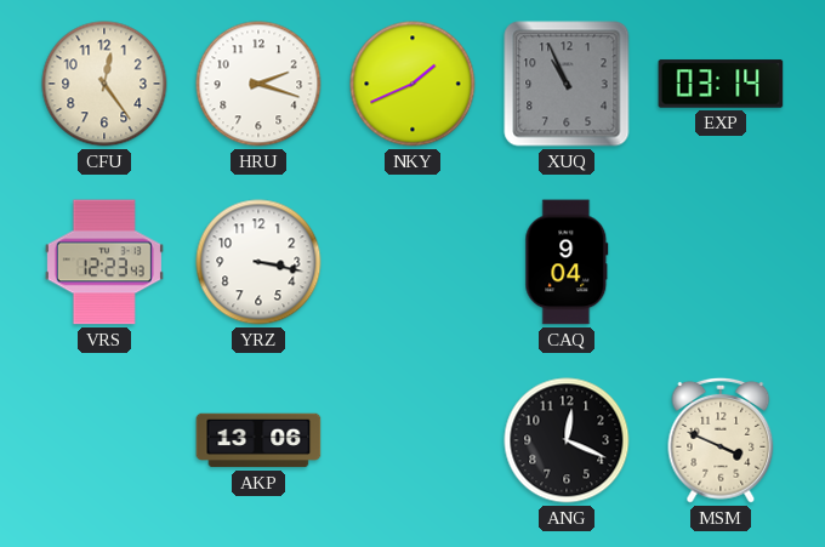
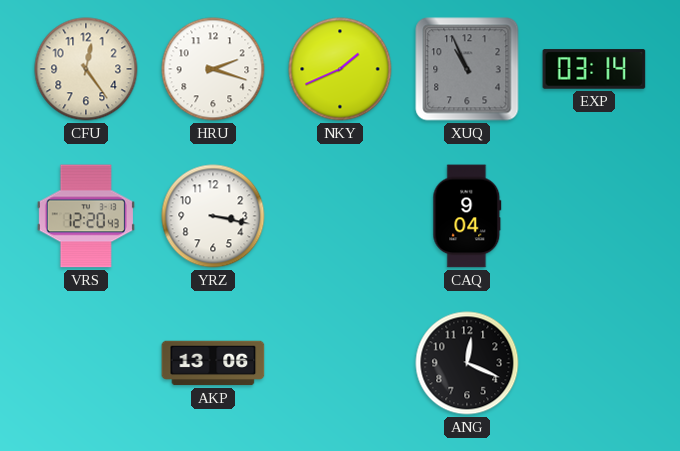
VRS: 12:23 -> 12:20
MSM: 3:49 -> none
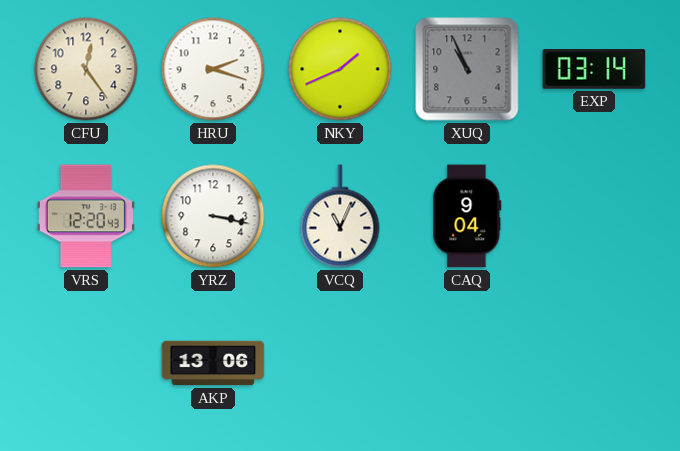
VCQ: none -> 11:04
ANG: 12:19 -> none
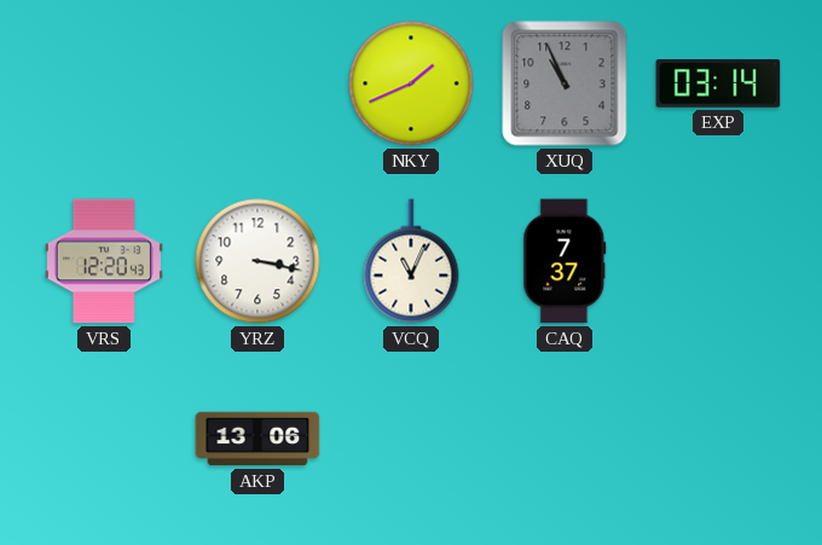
CFU: 12:24 -> none
HRU: 2:18 -> none
CAQ: 9:04 -> 7:37
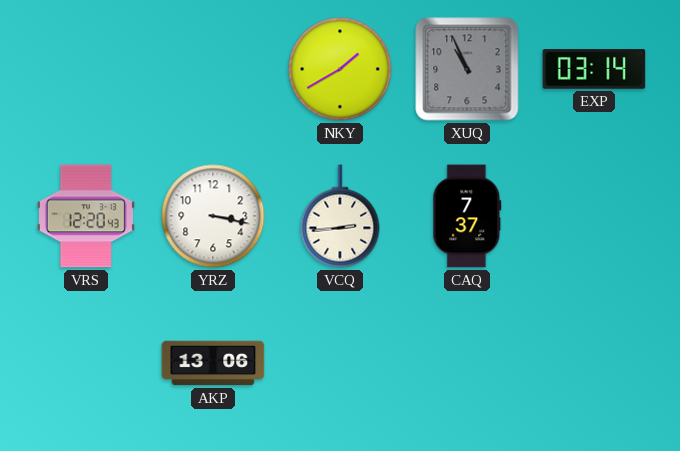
NKY: 1:41 -> 1:40
VCQ: 11:04 -> 2:44
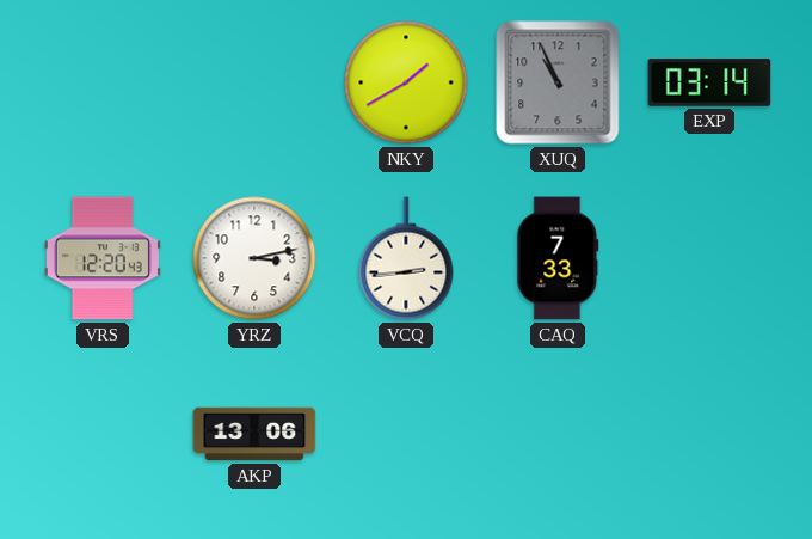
YRZ: 3:17 -> 3:13
CAQ: 7:37 -> 7:33
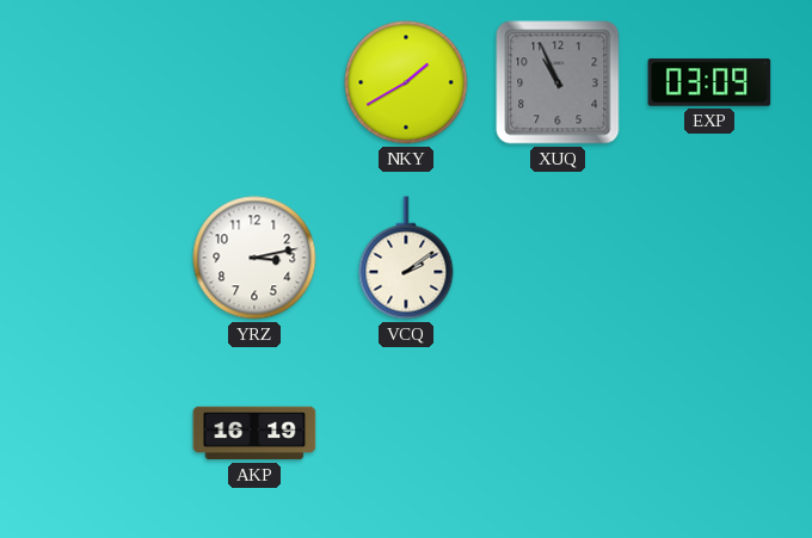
EXP: 03:14 -> 03:09
VRS: 12:20 -> none
VCQ: 2:44 -> 2:09
CAQ: 7:33 -> none
AKP: 13:06 -> 16:19
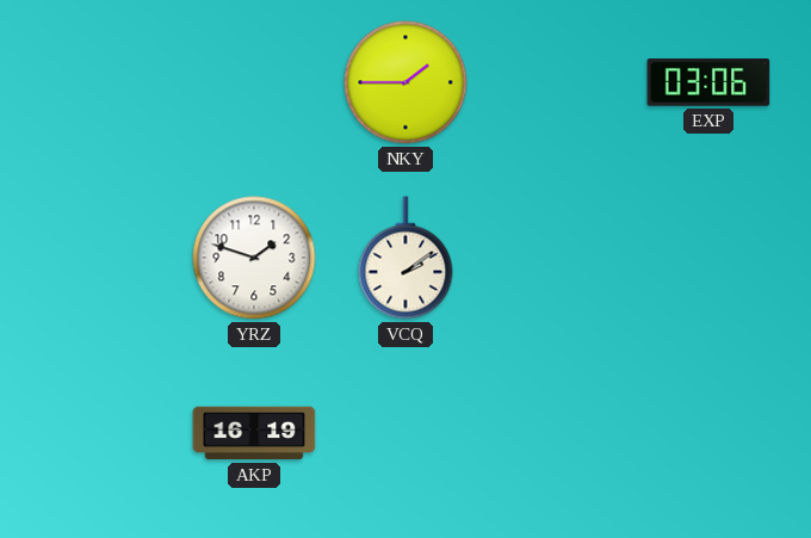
NKY: 1:40 -> 1:45
XUQ: 10:56 -> none
EXP: 03:09 -> 03:06
YRZ: 3:13 -> 1:48
